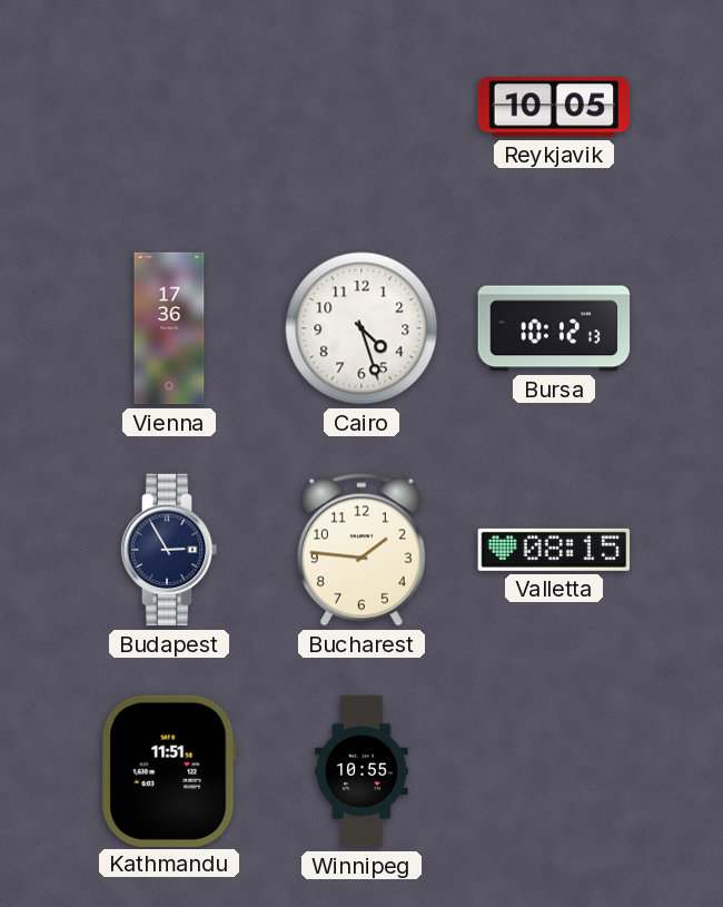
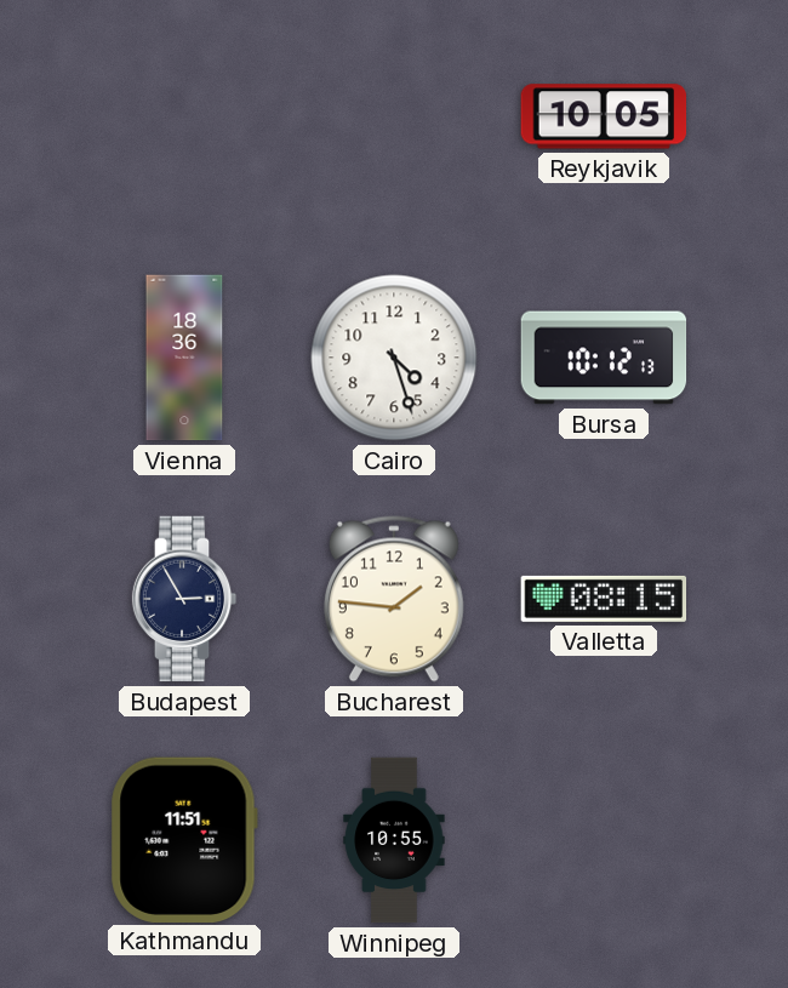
Vienna: 17:36 -> 18:36
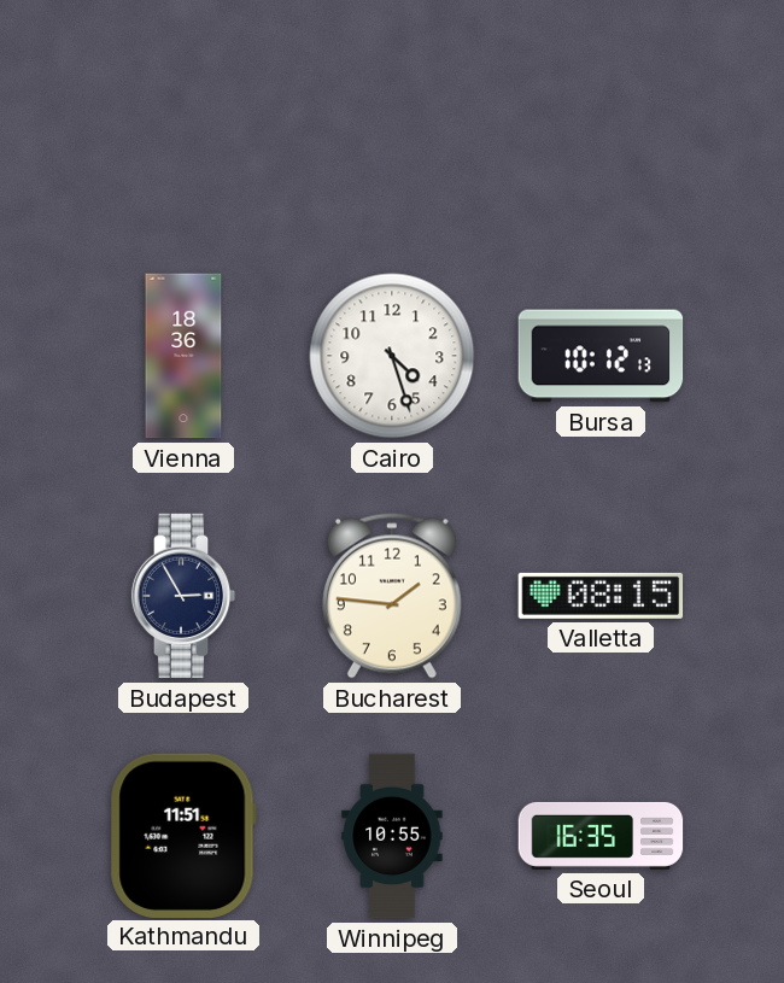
Reykjavik: 10:05 -> none
Seoul: none -> 16:35
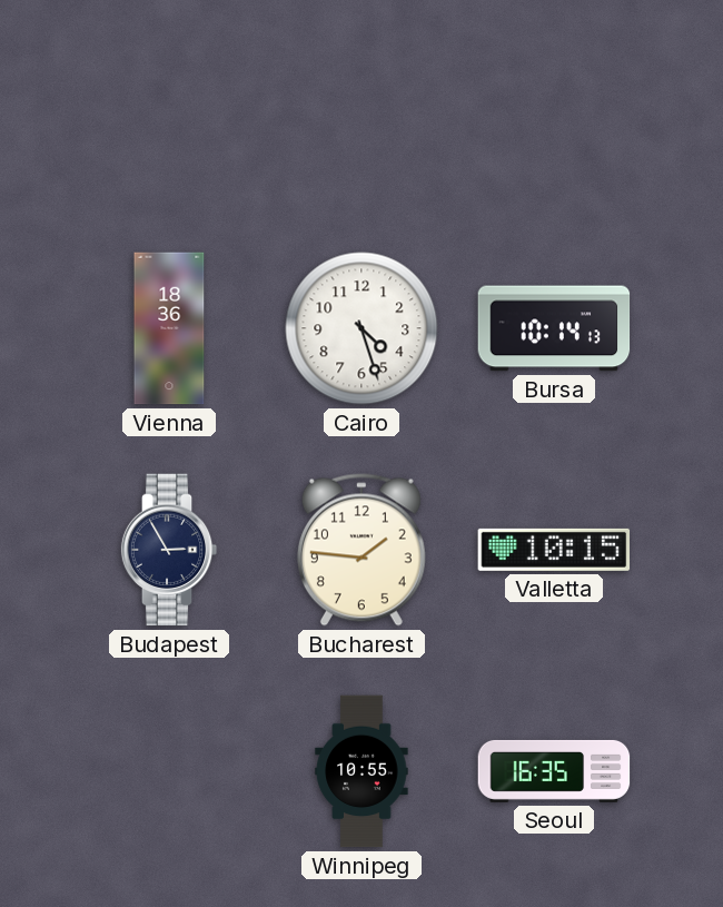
Bursa: 10:12 -> 10:14
Valletta: 08:15 -> 10:15
Kathmandu: 11:51 -> none
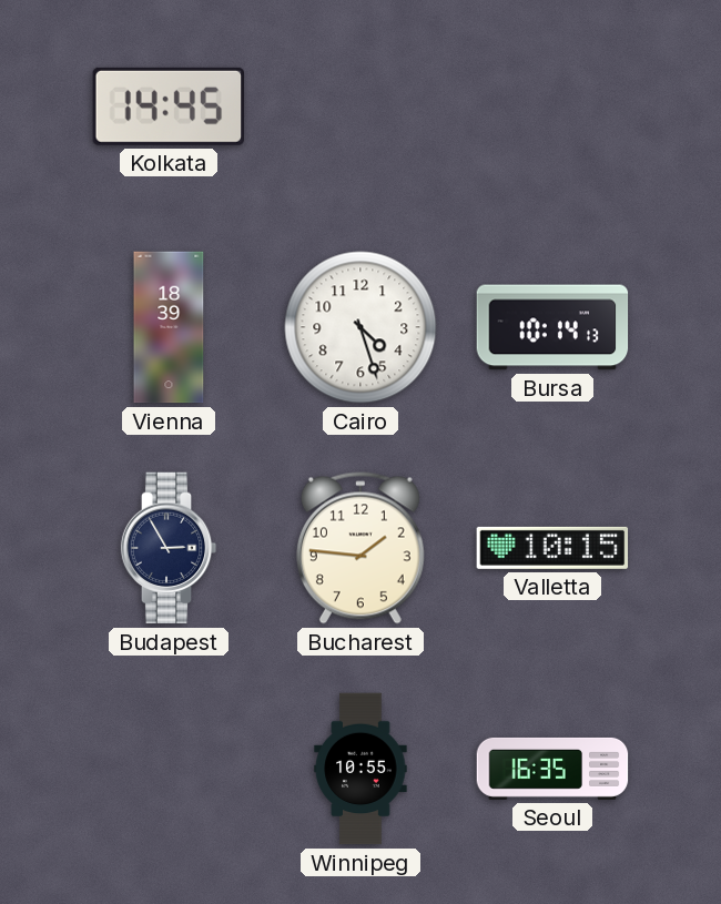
Kolkata: none -> 14:45
Vienna: 18:36 -> 18:39
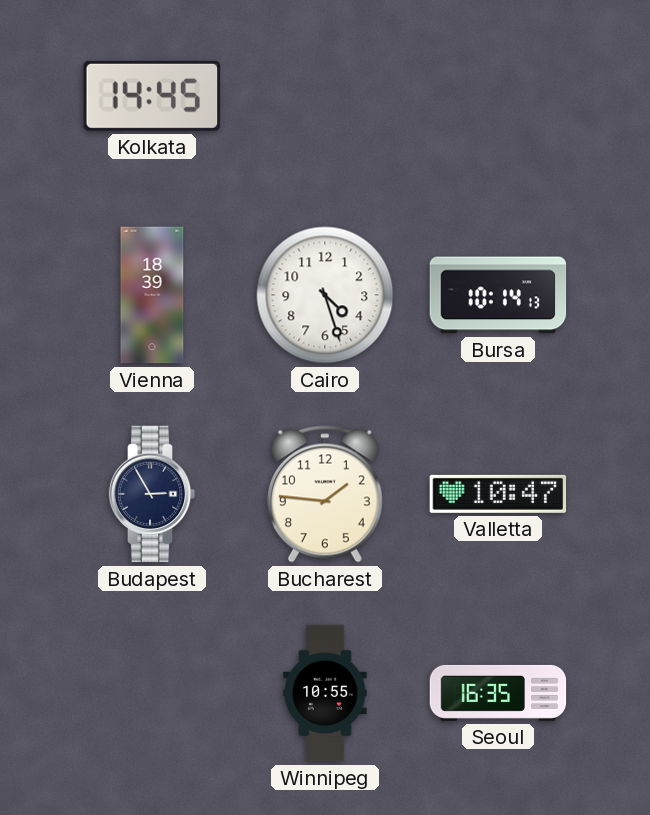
Valletta: 10:15 -> 10:47
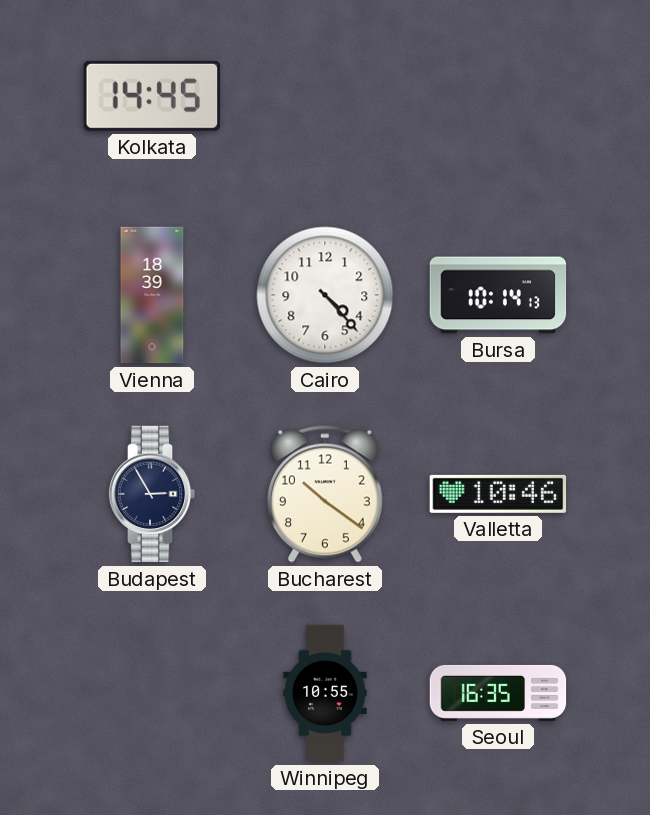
Cairo: 4:27 -> 4:23
Bucharest: 1:46 -> 10:21
Valletta: 10:47 -> 10:46
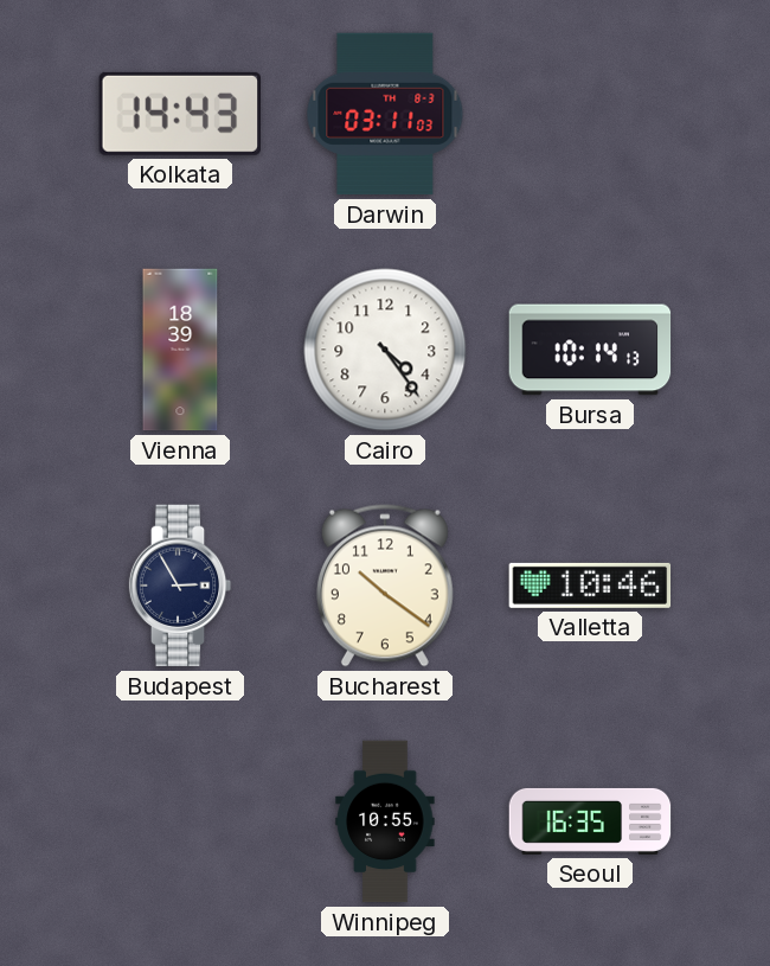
Kolkata: 14:45 -> 14:43
Darwin: none -> 03:11
Cairo: 4:23 -> 4:24
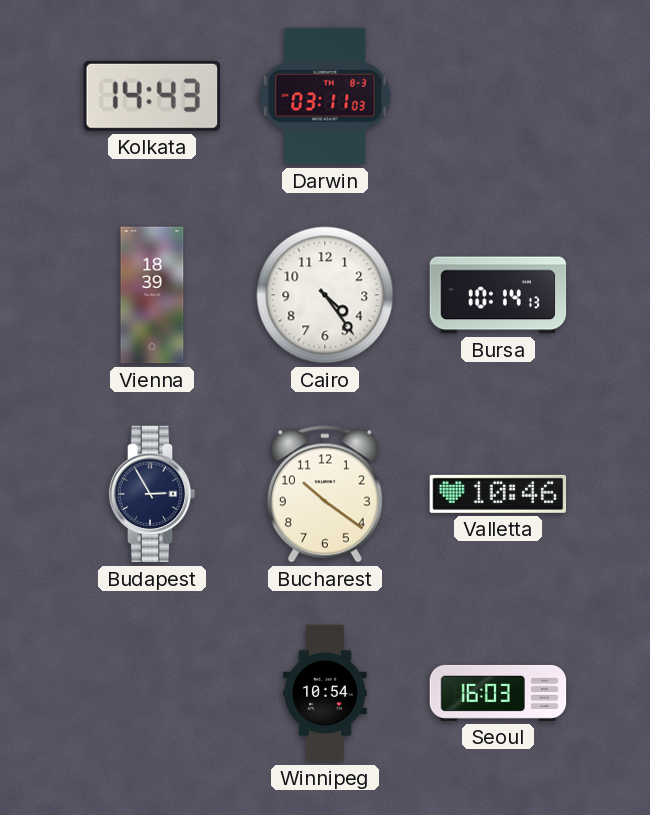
Winnipeg: 10:55 -> 10:54
Seoul: 16:35 -> 16:03
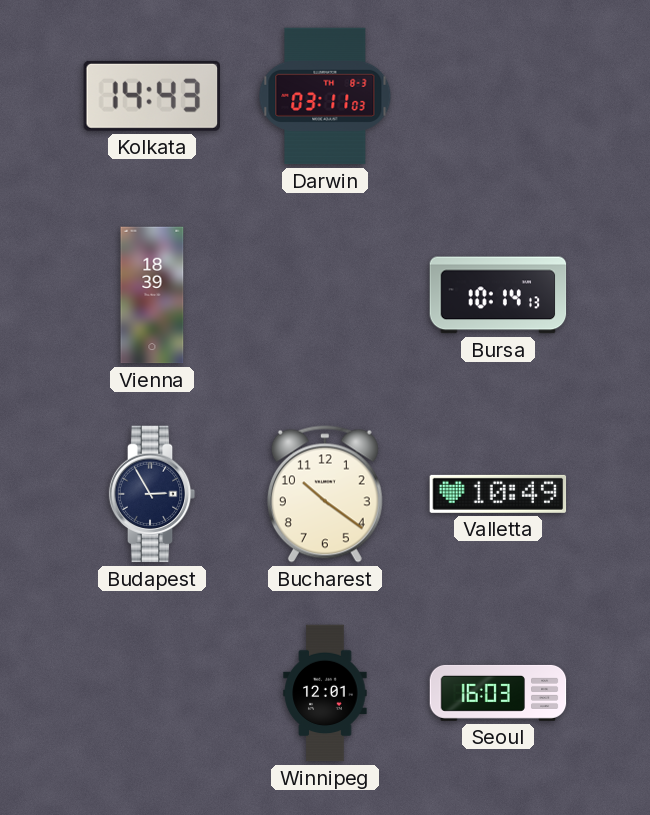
Cairo: 4:24 -> none
Valletta: 10:46 -> 10:49
Winnipeg: 10:54 -> 12:01
